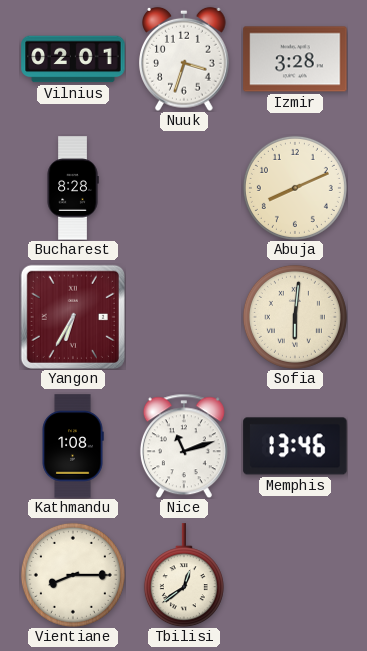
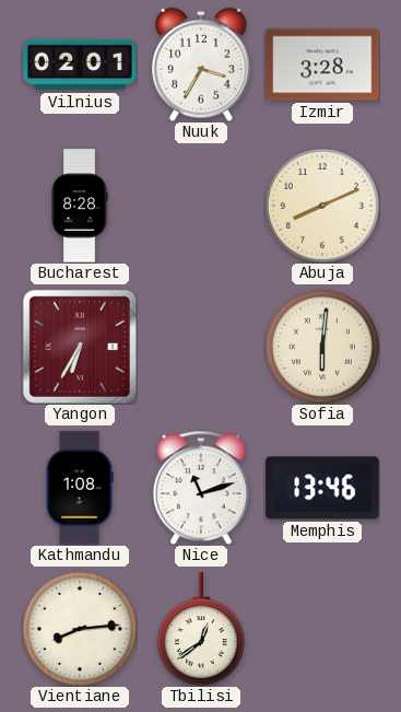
Nuuk: 3:33 -> 3:35
Vientiane: 8:15 -> 8:14
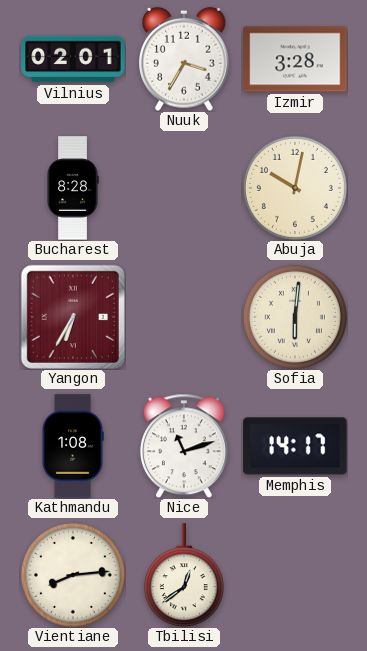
Abuja: 8:11 -> 10:02
Memphis: 13:46 -> 14:17
